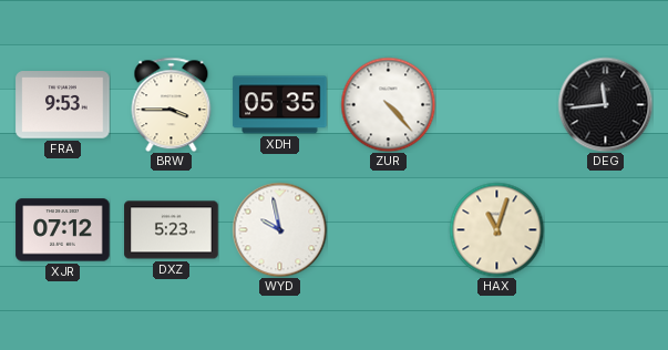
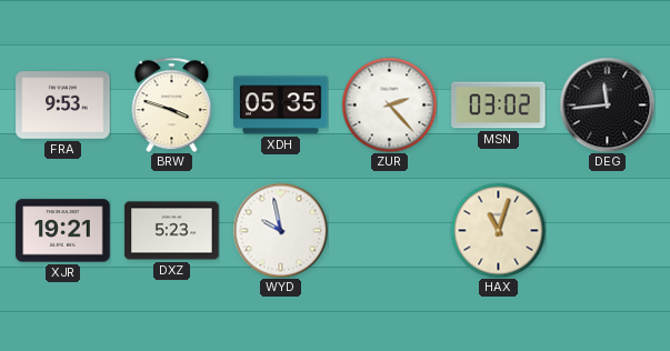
BRW: 3:45 -> 3:48
ZUR: 4:23 -> 2:23
MSN: none -> 03:02
XJR: 07:12 -> 19:21
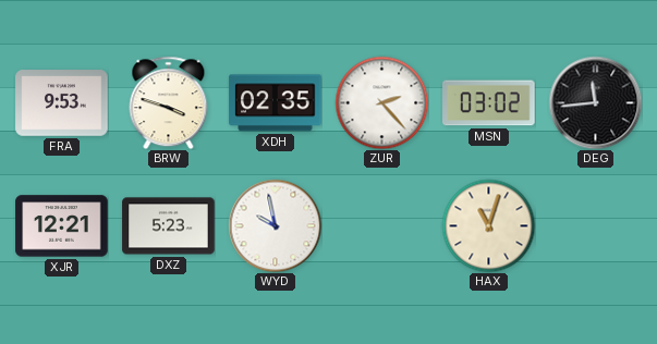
XDH: 05:35 -> 02:35
XJR: 19:21 -> 12:21
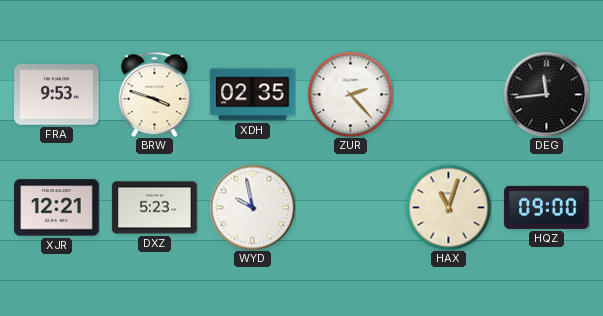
MSN: 03:02 -> none
HQZ: none -> 09:00
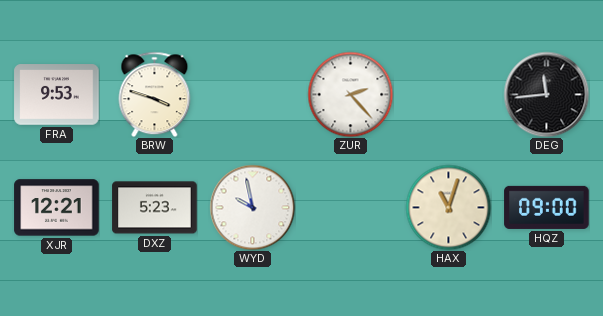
XDH: 02:35 -> none
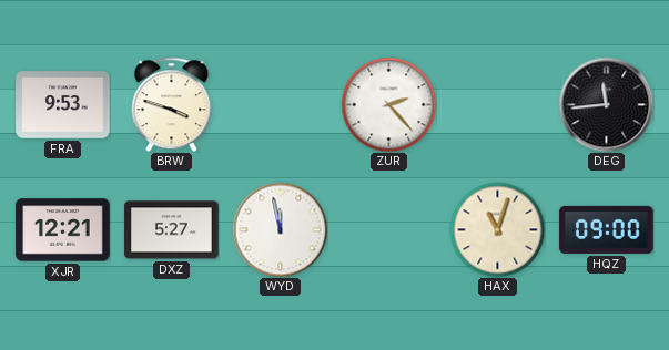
DXZ: 5:23 -> 5:27
WYD: 9:58 -> 11:58
